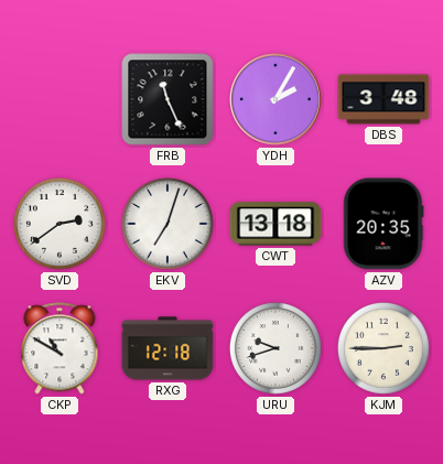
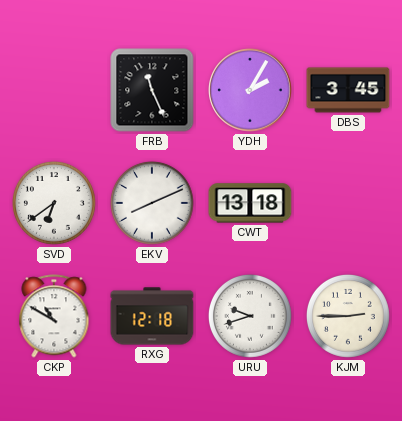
DBS: 3:48 -> 3:45
SVD: 2:39 -> 6:39
EKV: 7:03 -> 8:11
AZV: 20:35 -> none
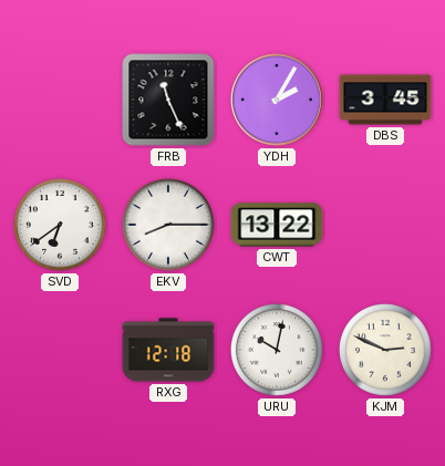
EKV: 8:11 -> 8:15
CWT: 13:18 -> 13:22
CKP: 10:50 -> none
URU: 9:42 -> 10:02
KJM: 2:45 -> 2:49
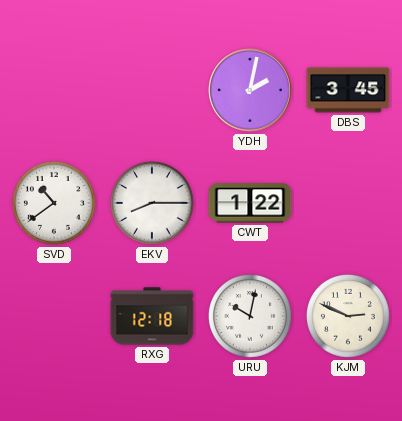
FRB: 11:26 -> none
YDH: 2:05 -> 2:02
SVD: 6:39 -> 10:39
CWT: 13:22 -> 1:22
